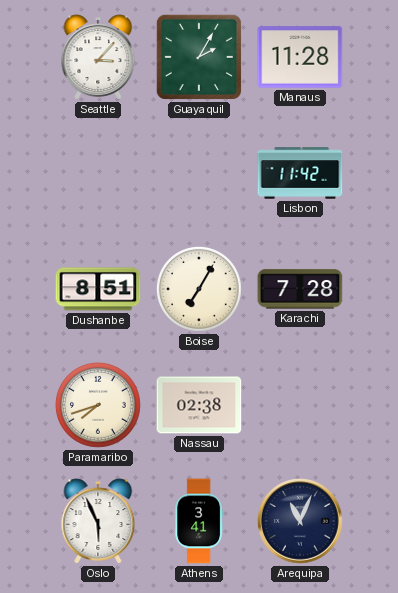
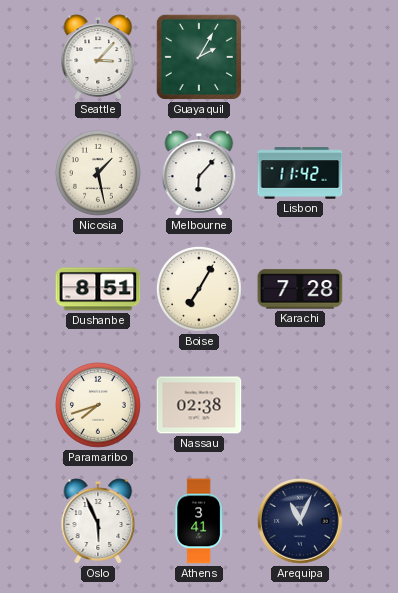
Manaus: 11:28 -> none
Nicosia: none -> 1:28
Melbourne: none -> 6:07
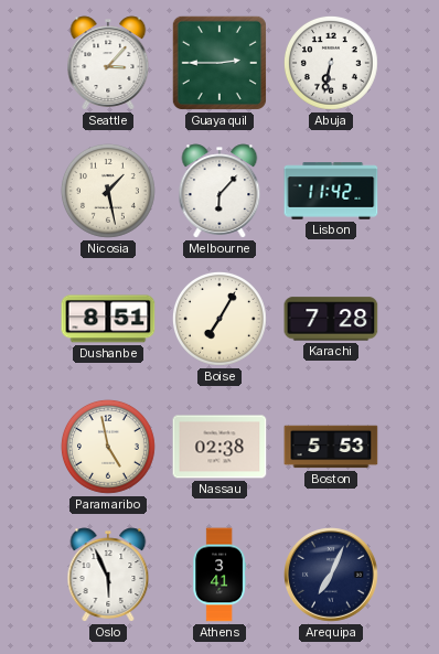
Guayaquil: 2:05 -> 2:45
Abuja: none -> 6:32
Paramaribo: 7:42 -> 4:58
Boston: none -> 5:53
Arequipa: 11:04 -> 7:04
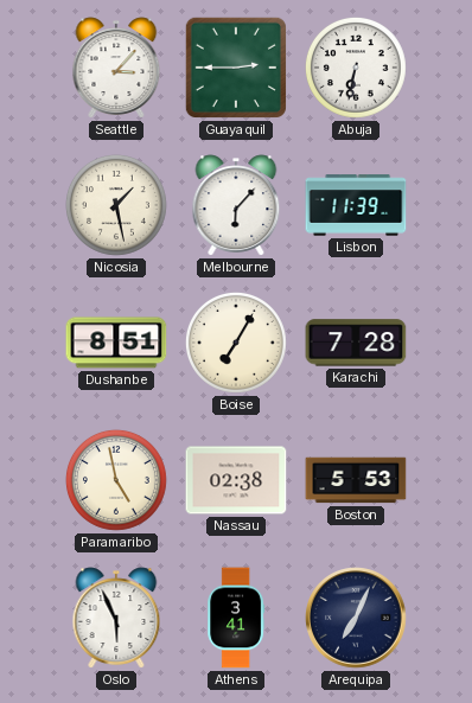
Lisbon: 11:42 -> 11:39
